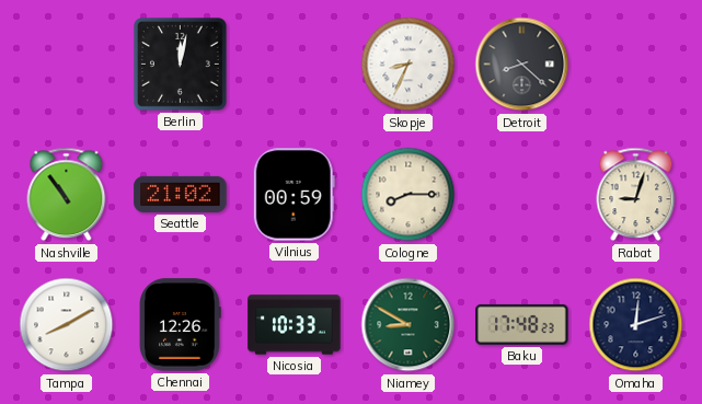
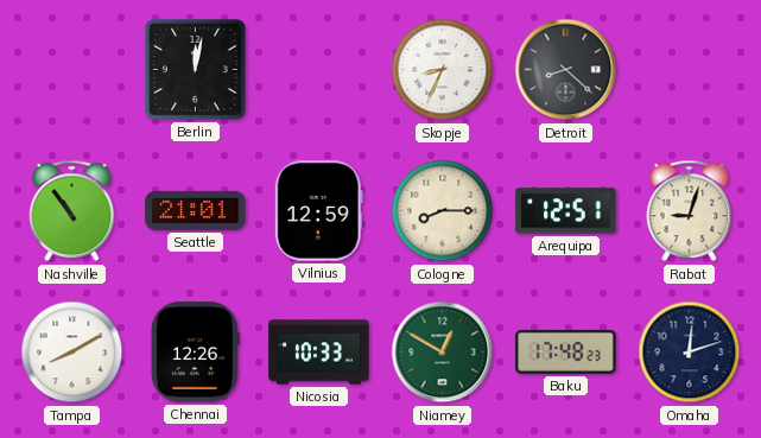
Seattle: 21:02 -> 21:01
Vilnius: 00:59 -> 12:59
Arequipa: none -> 12:51
Niamey: 8:50 -> 12:50
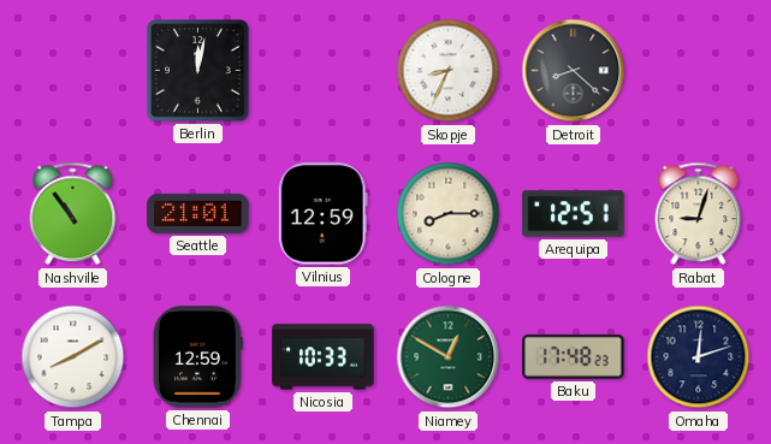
Chennai: 12:26 -> 12:59
